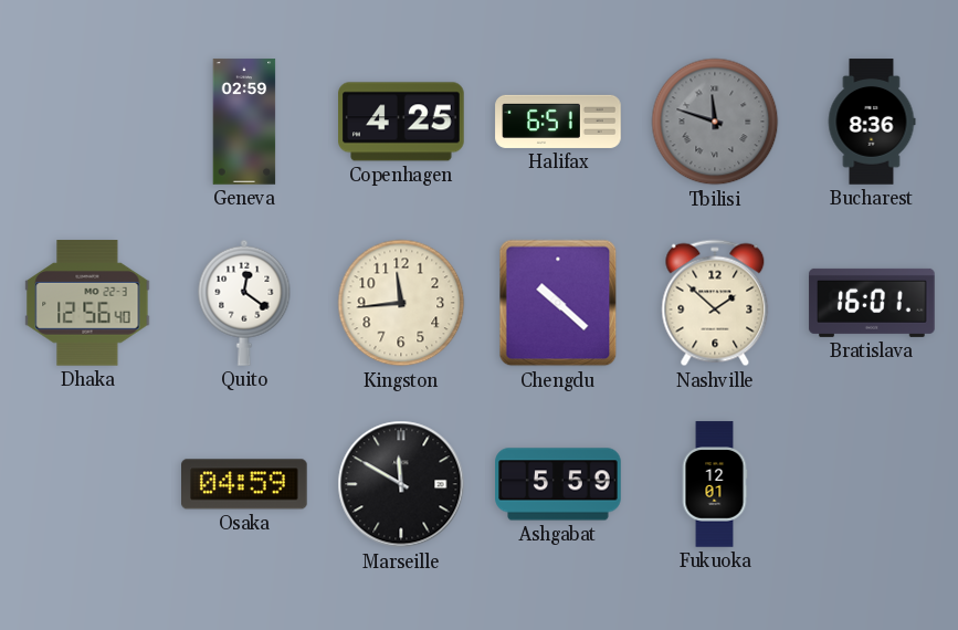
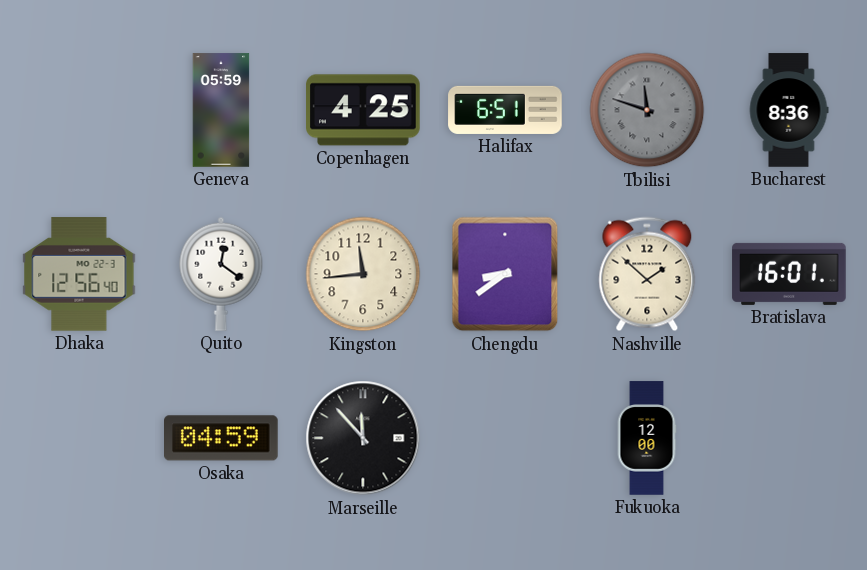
Geneva: 02:59 -> 05:59
Chengdu: 10:22 -> 8:39
Marseille: 11:50 -> 11:53
Ashgabat: 5:59 -> none
Fukuoka: 12:01 -> 12:00
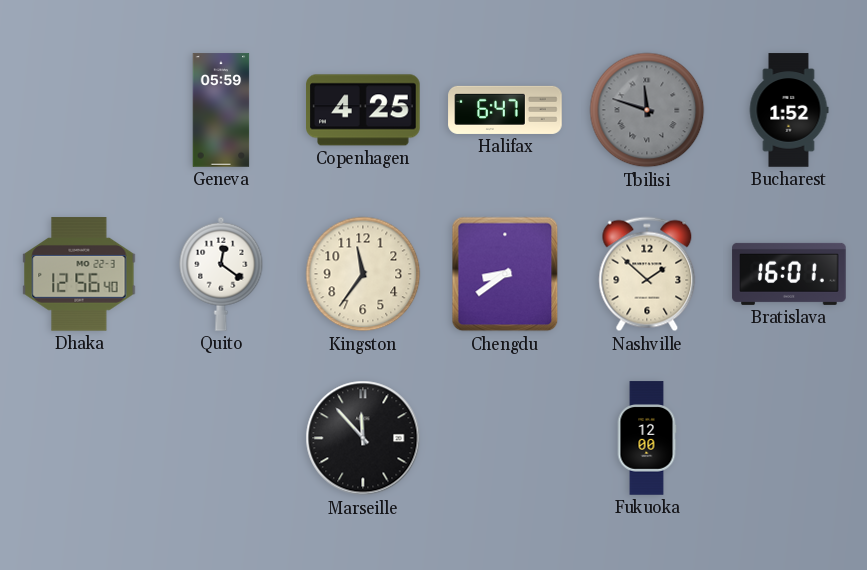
Halifax: 6:51 -> 6:47
Bucharest: 8:36 -> 1:52
Kingston: 11:44 -> 11:36
Osaka: 04:59 -> none
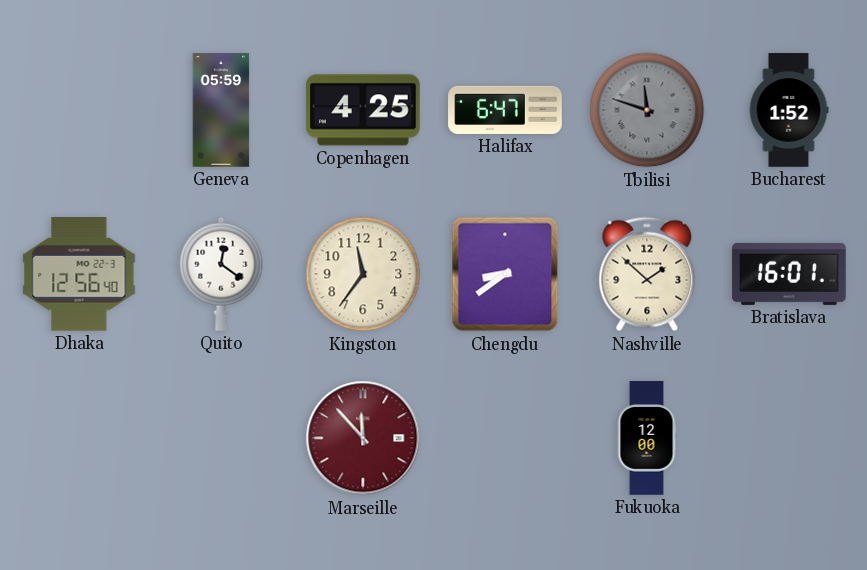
Marseille dial: black -> burgundy
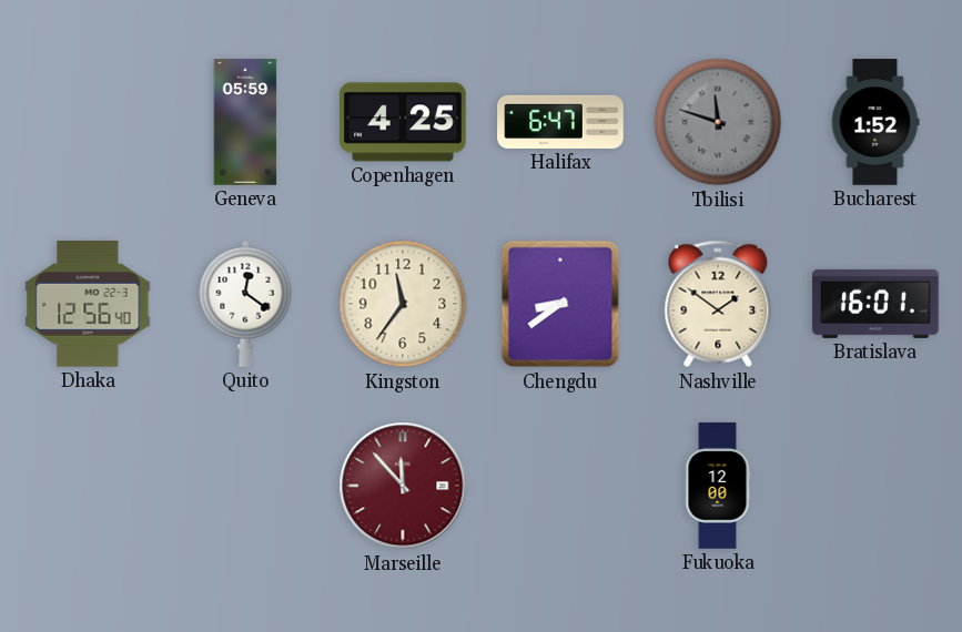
Nashville: 1:52 -> 1:51
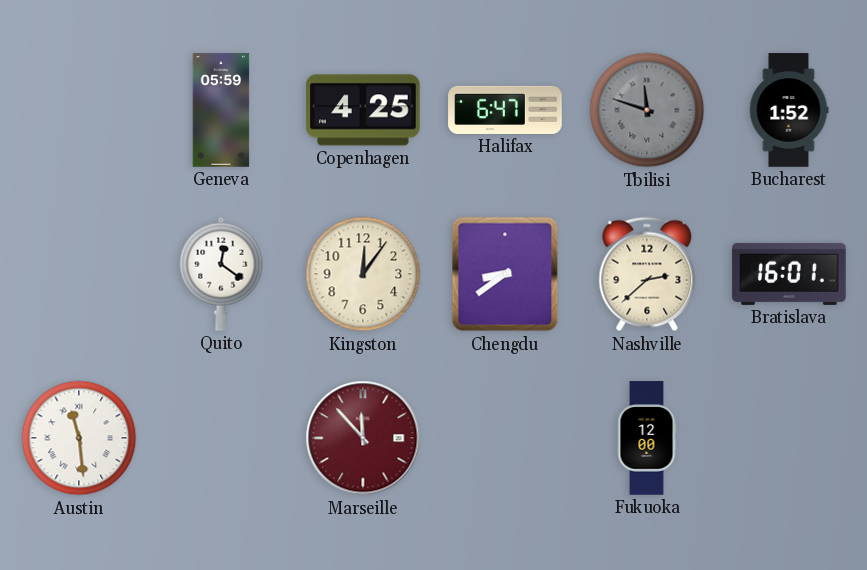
Dhaka: 12:56 -> none
Kingston: 11:36 -> 12:06
Nashville: 1:51 -> 2:38
Austin: none -> 11:29
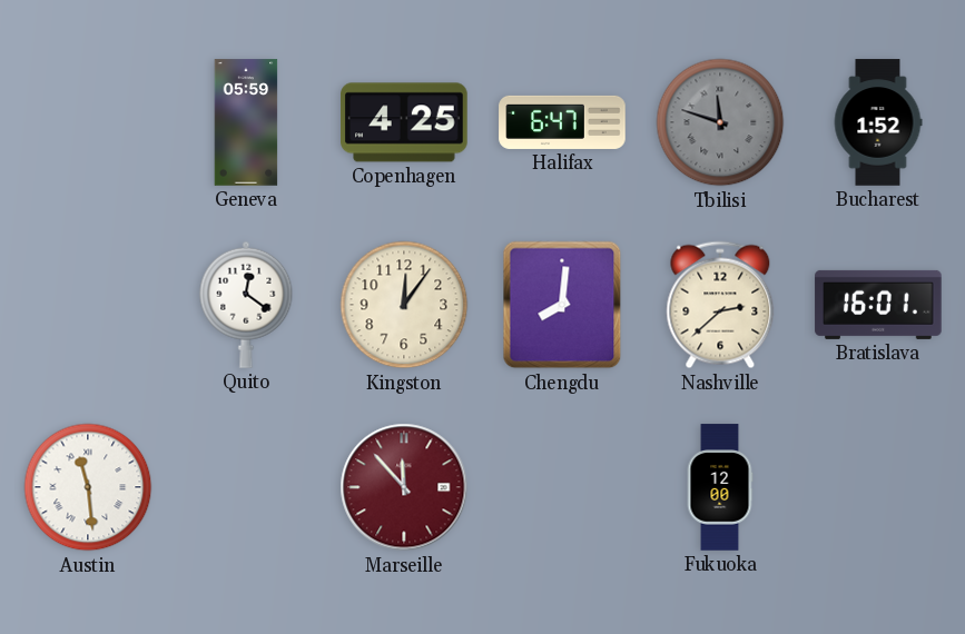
Chengdu: 8:39 -> 8:01
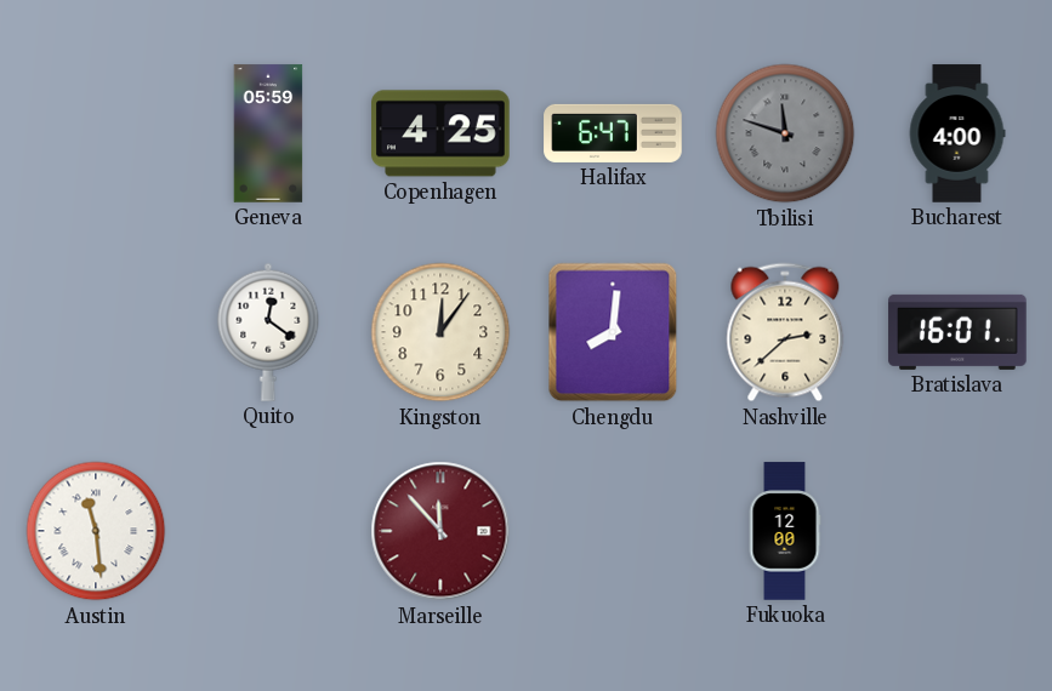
Bucharest: 1:52 -> 4:00
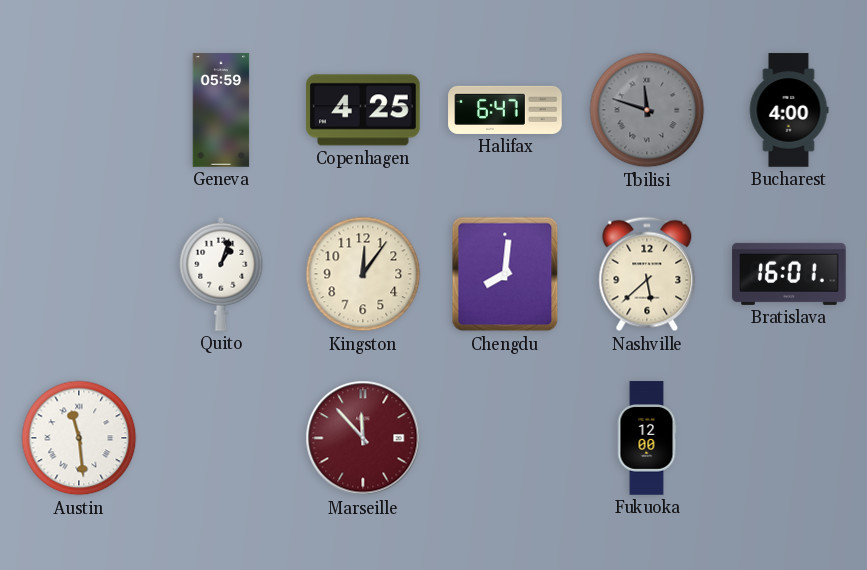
Quito: 12:21 -> 1:03
Nashville: 2:38 -> 5:38
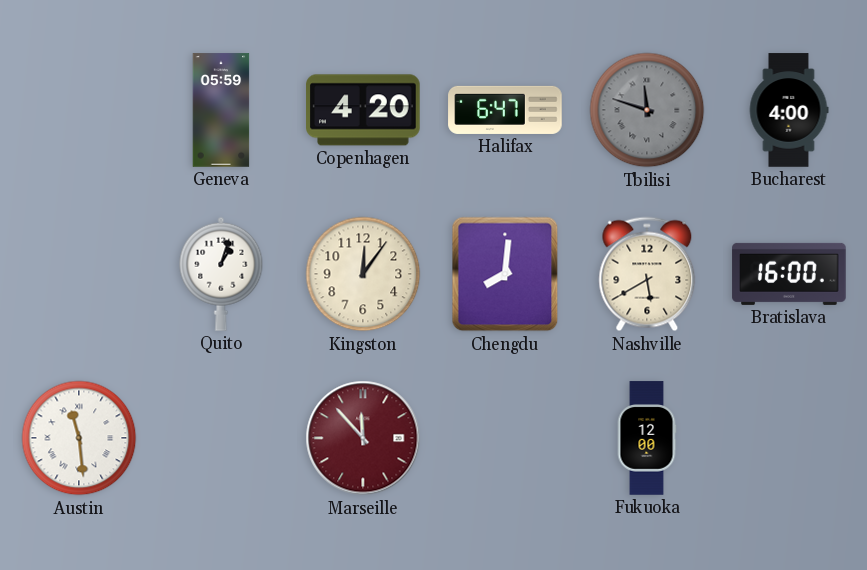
Copenhagen: 4:25 -> 4:20
Nashville: 5:38 -> 5:40
Bratislava: 16:01 -> 16:00
